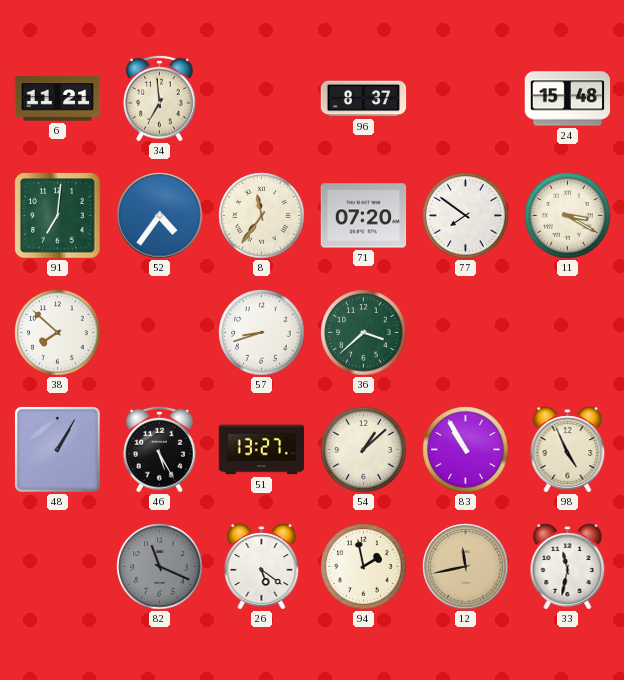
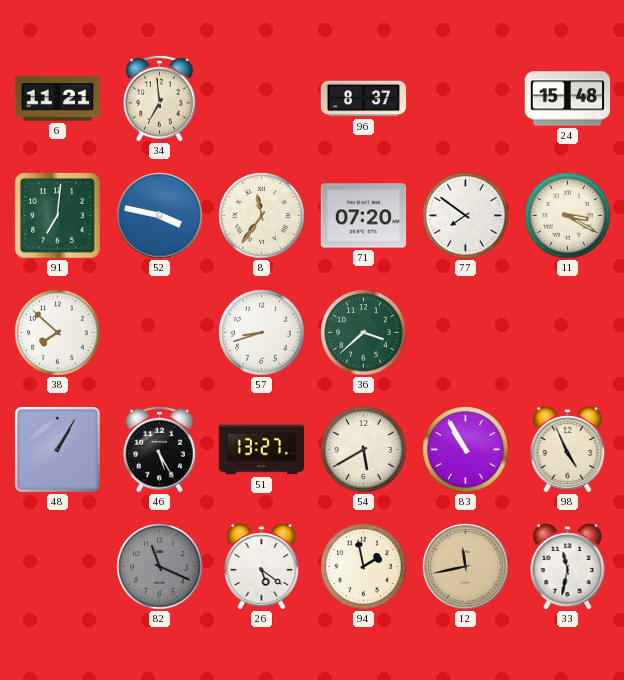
52: 4:36 -> 3:47
54: 1:08 -> 5:40
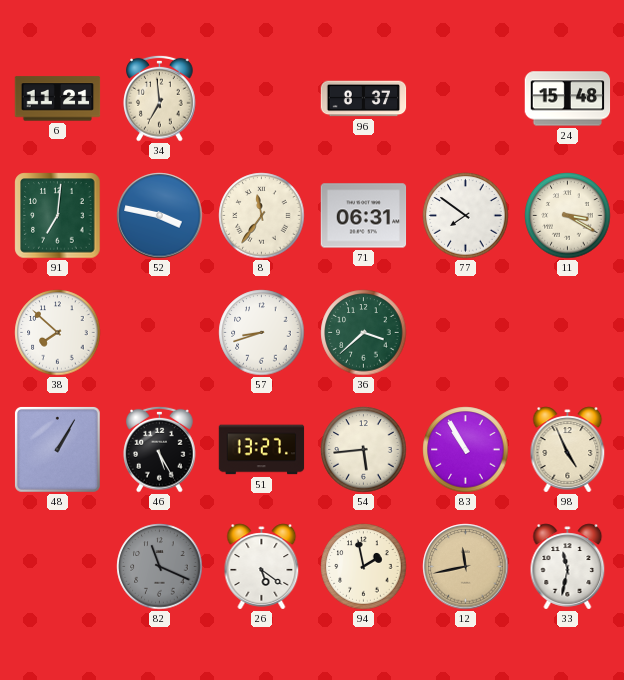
71: 07:20 -> 06:31
54: 5:40 -> 5:44
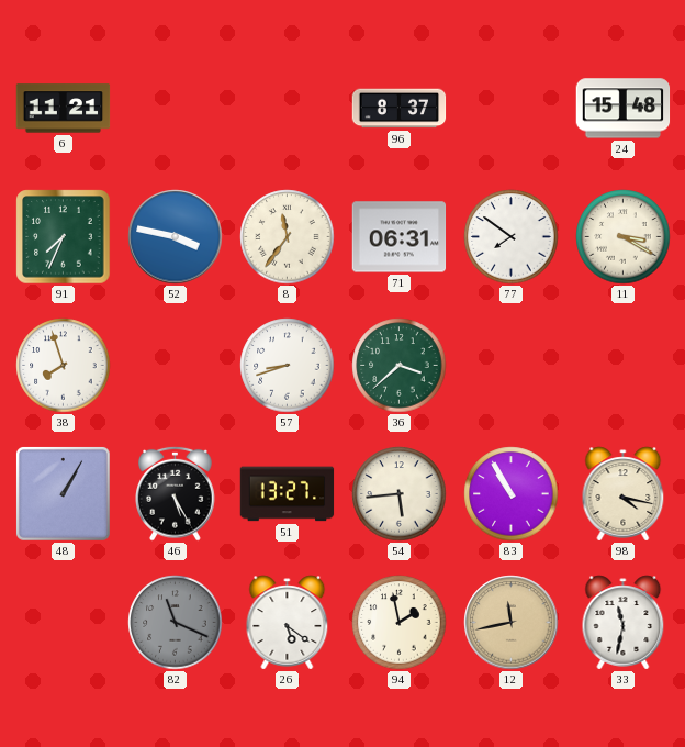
34: 6:59 -> none
91: 7:01 -> 7:34
38: 7:52 -> 7:57
98: 4:56 -> 4:17
